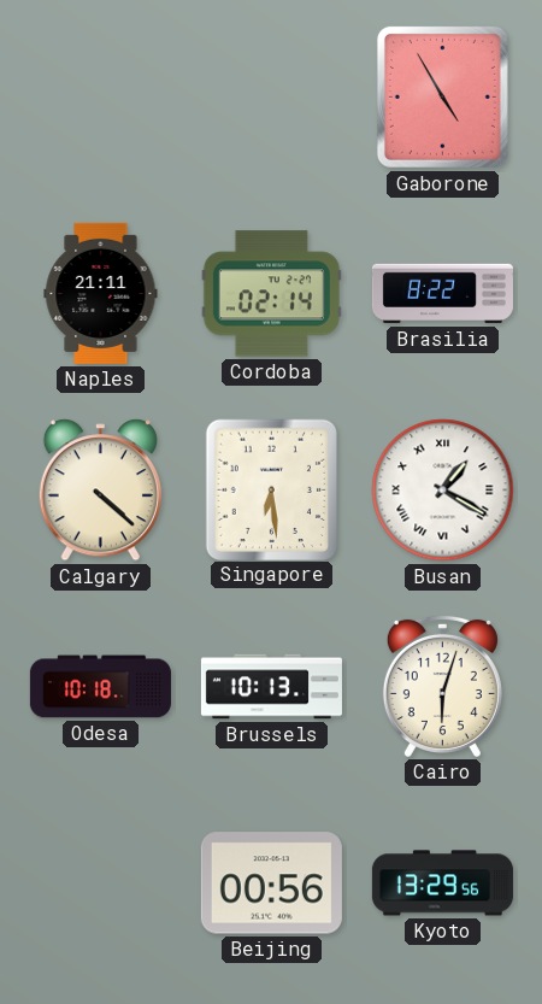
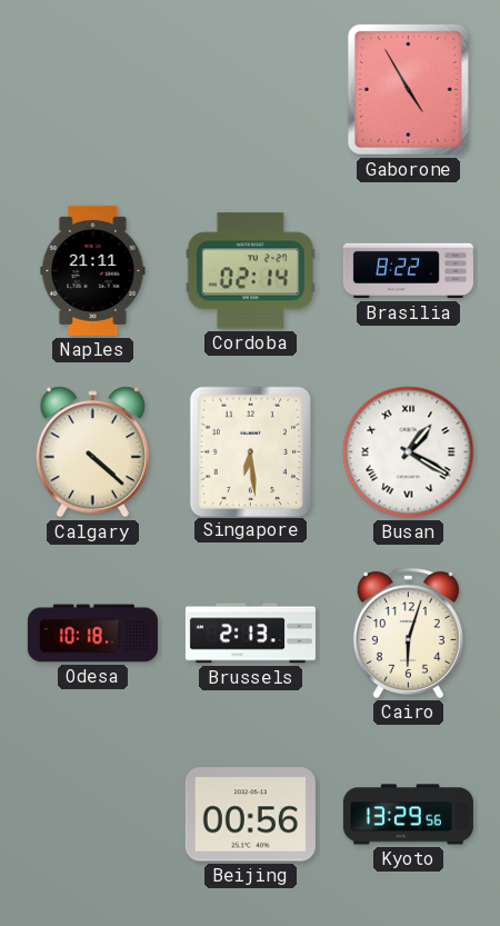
Brussels: 10:13 -> 2:13
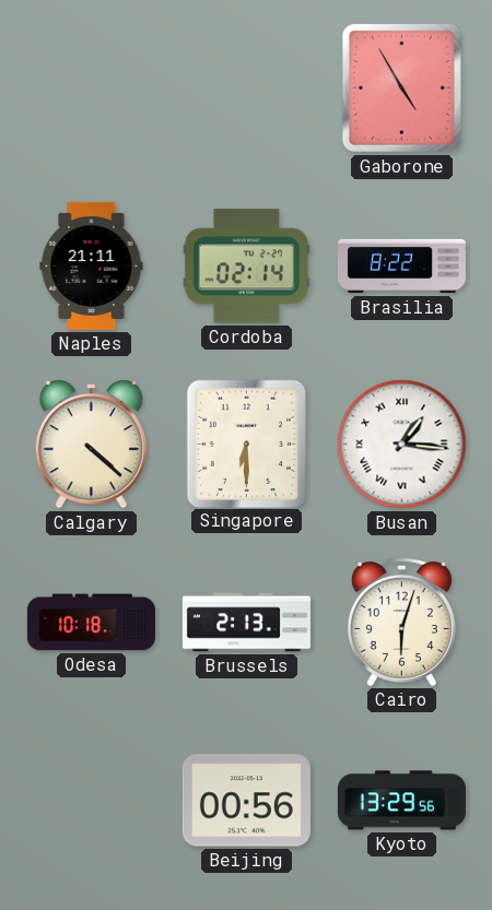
Singapore: 6:29 -> 6:30
Busan: 1:20 -> 1:16
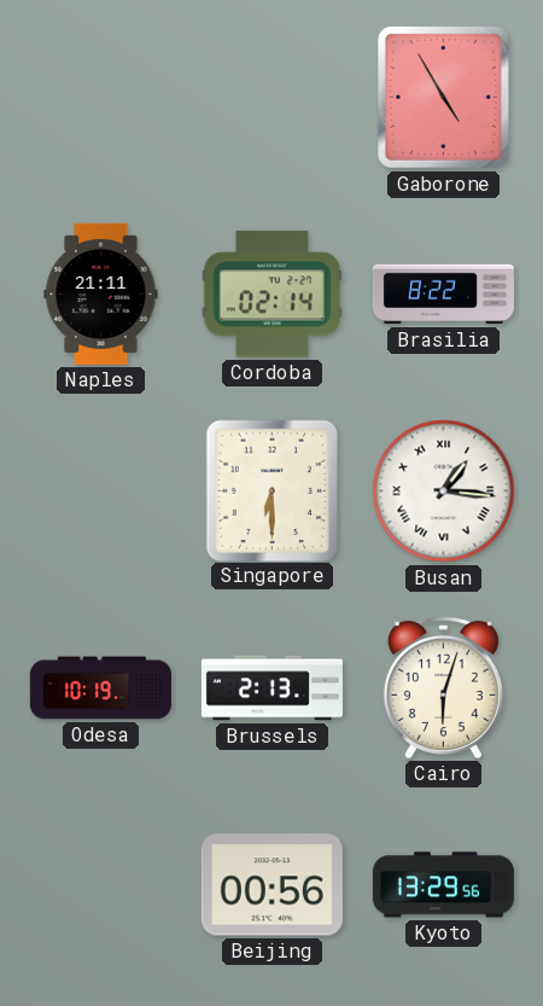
Calgary: 4:22 -> none
Odesa: 10:18 -> 10:19
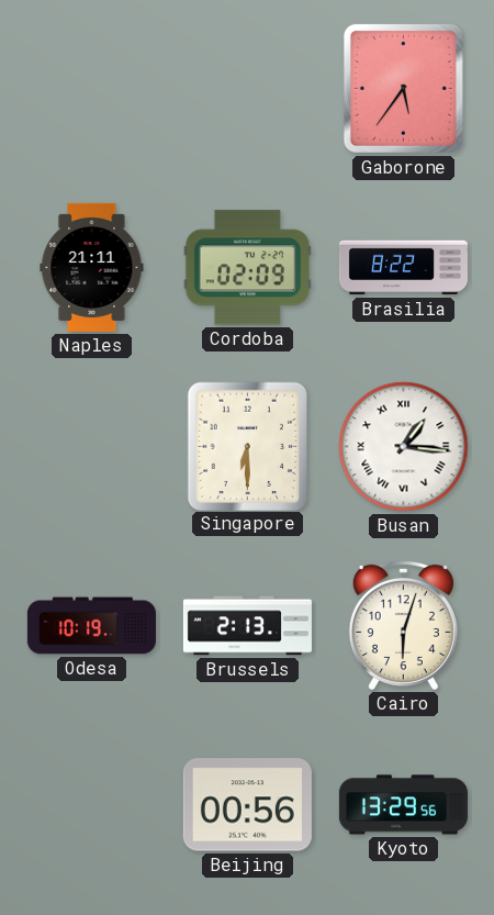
Gaborone: 4:55 -> 5:36
Cordoba: 02:14 -> 02:09
